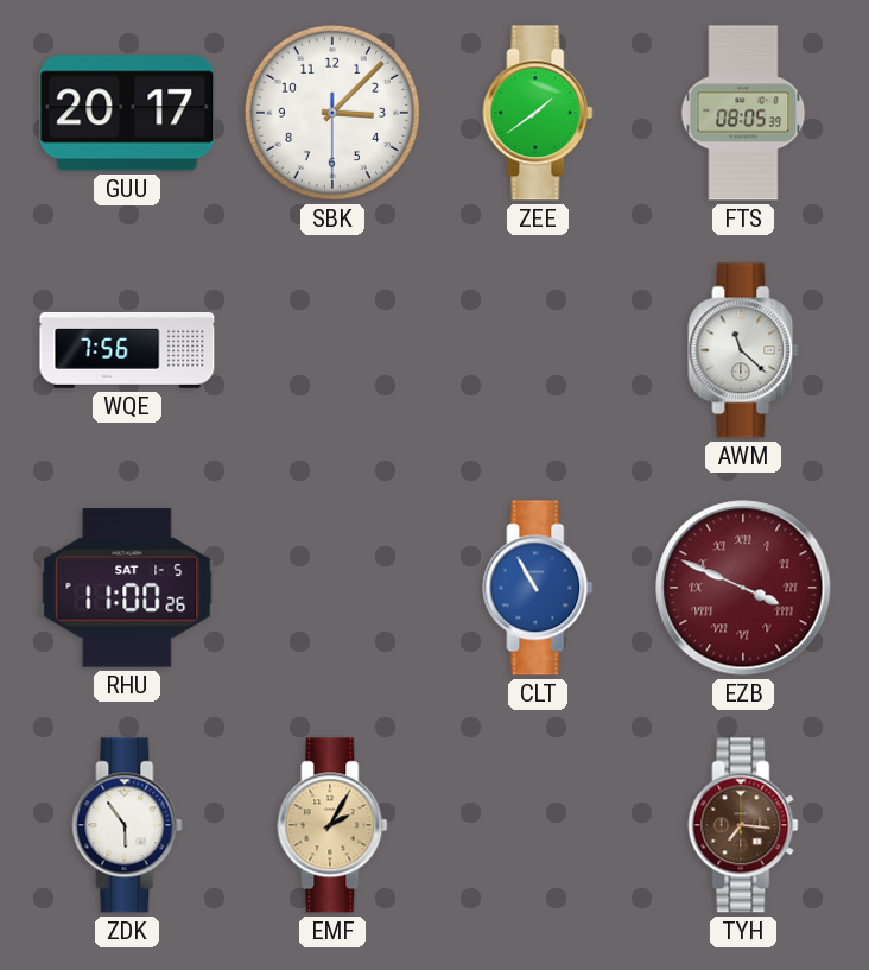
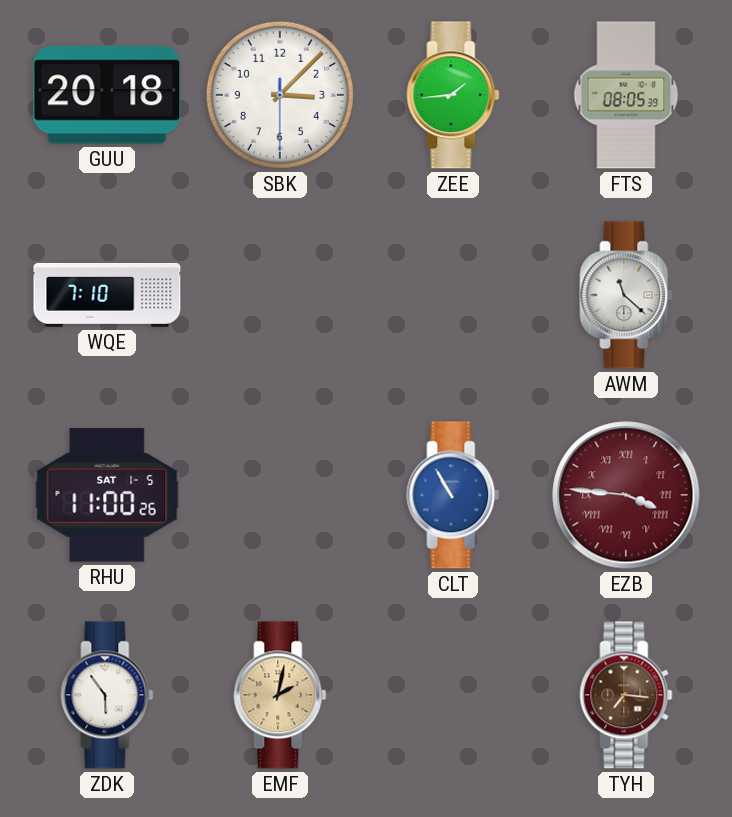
GUU: 20:17 -> 20:18
ZEE: 1:39 -> 1:44
WQE: 7:56 -> 7:10
EZB: 3:49 -> 3:46
EMF: 2:05 -> 2:02
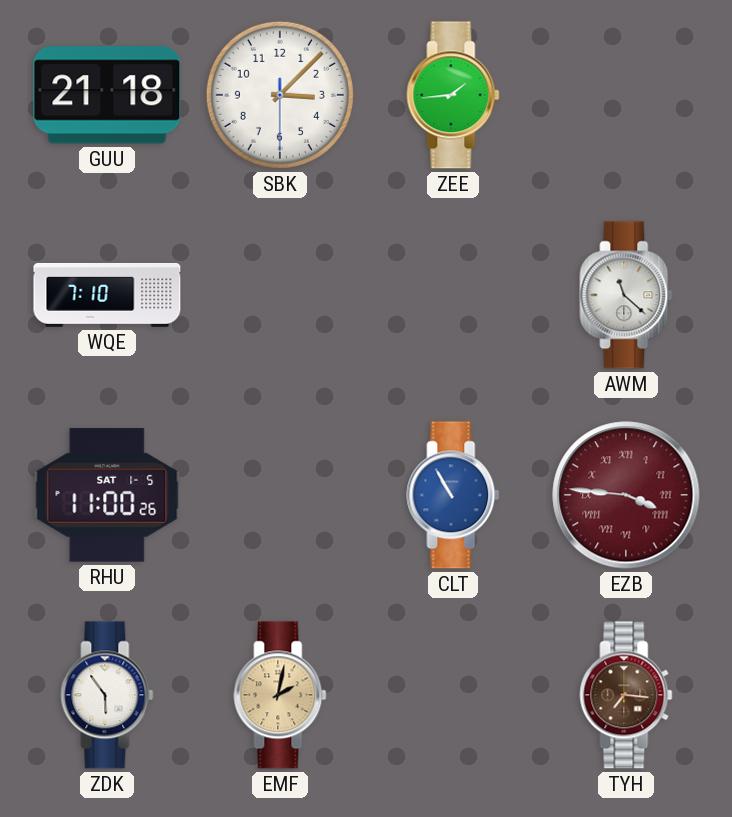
GUU: 20:18 -> 21:18
FTS: 08:05 -> none
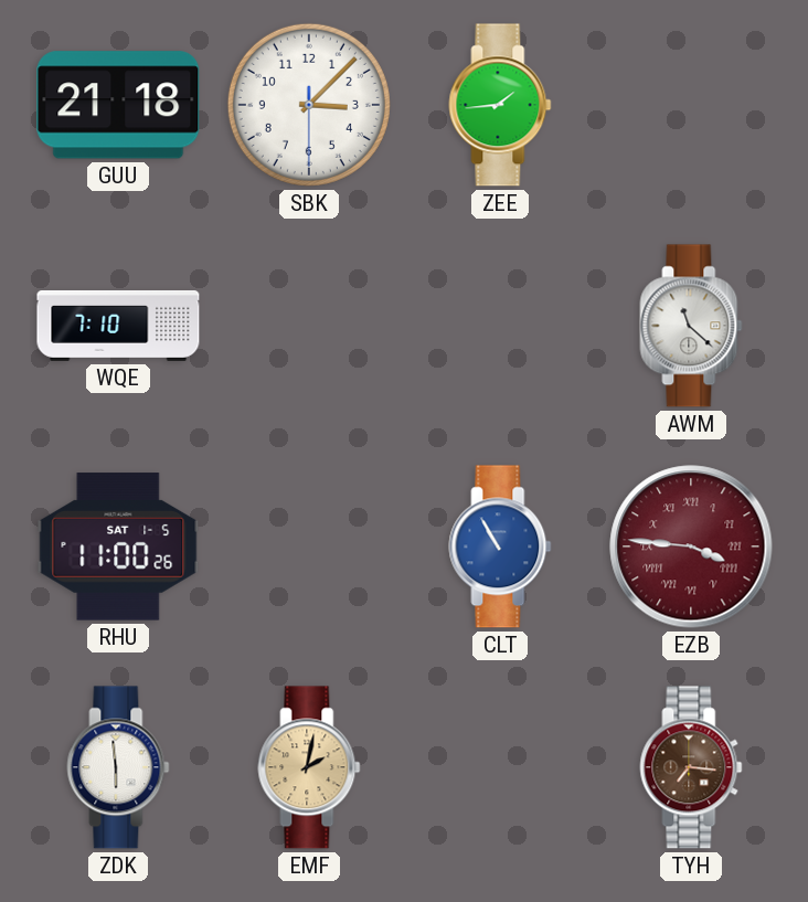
ZDK: 5:54 -> 5:59
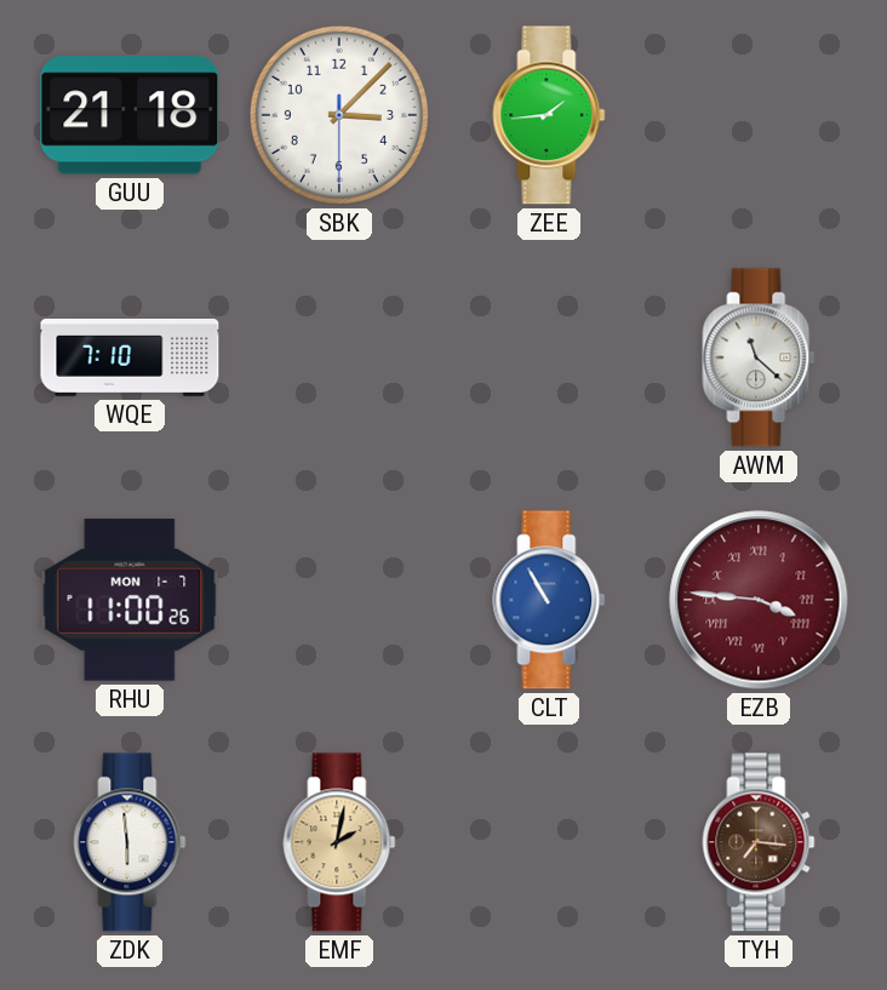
RHU date: SAT 1-5 -> MON 1-7
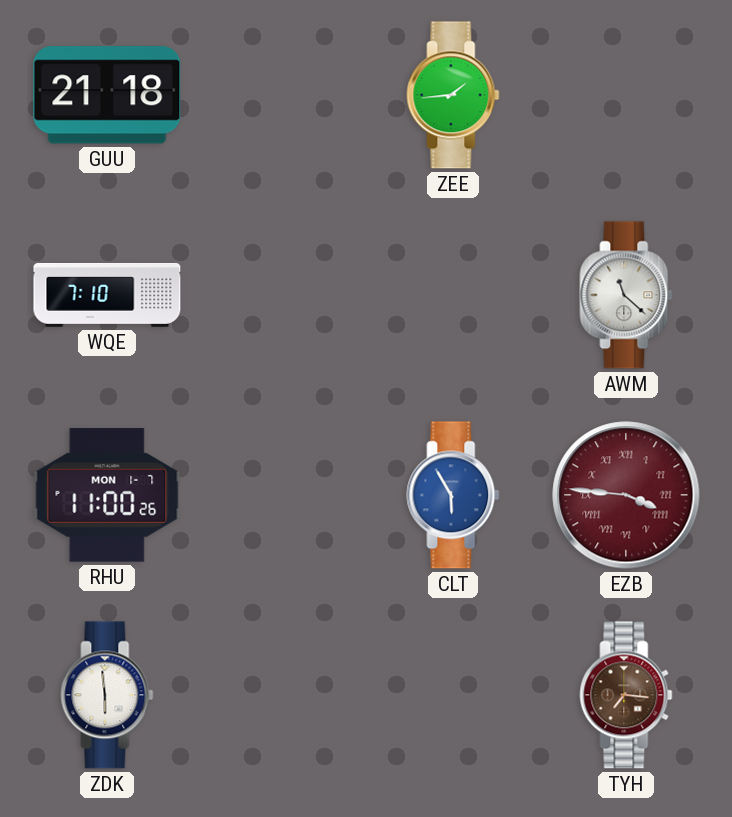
SBK: 3:07 -> none
CLT: 10:55 -> 5:55
EMF: 2:02 -> none
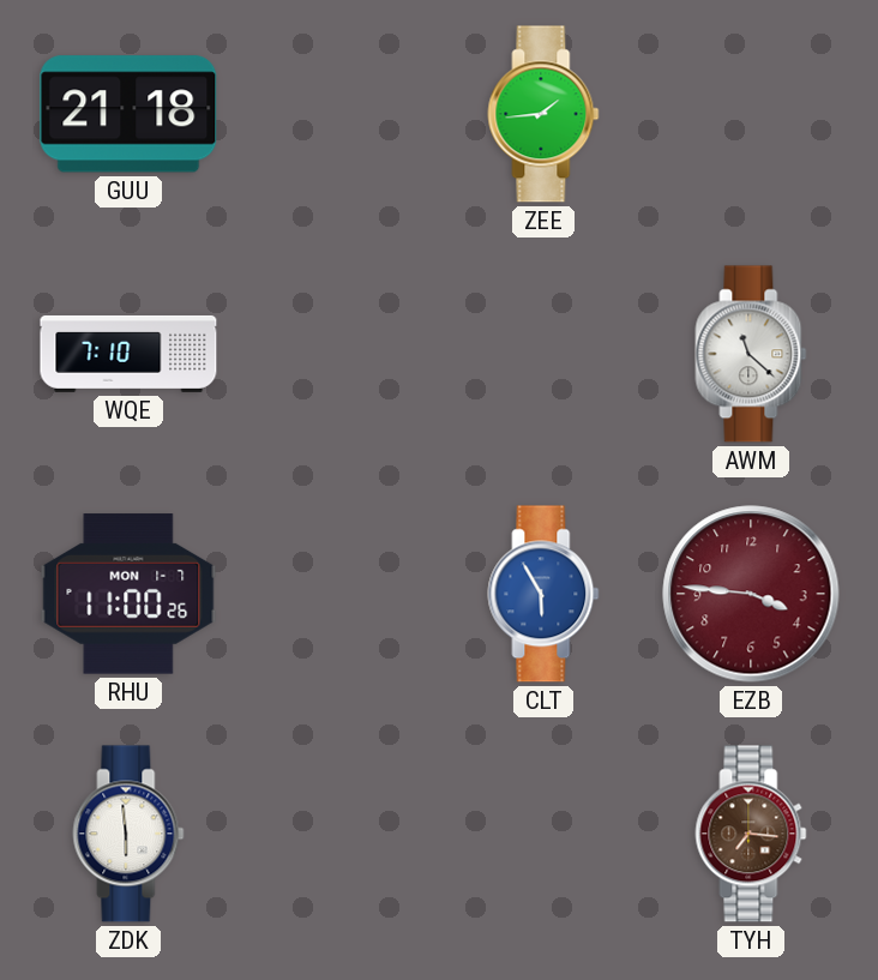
EZB numerals: Roman -> Arabic
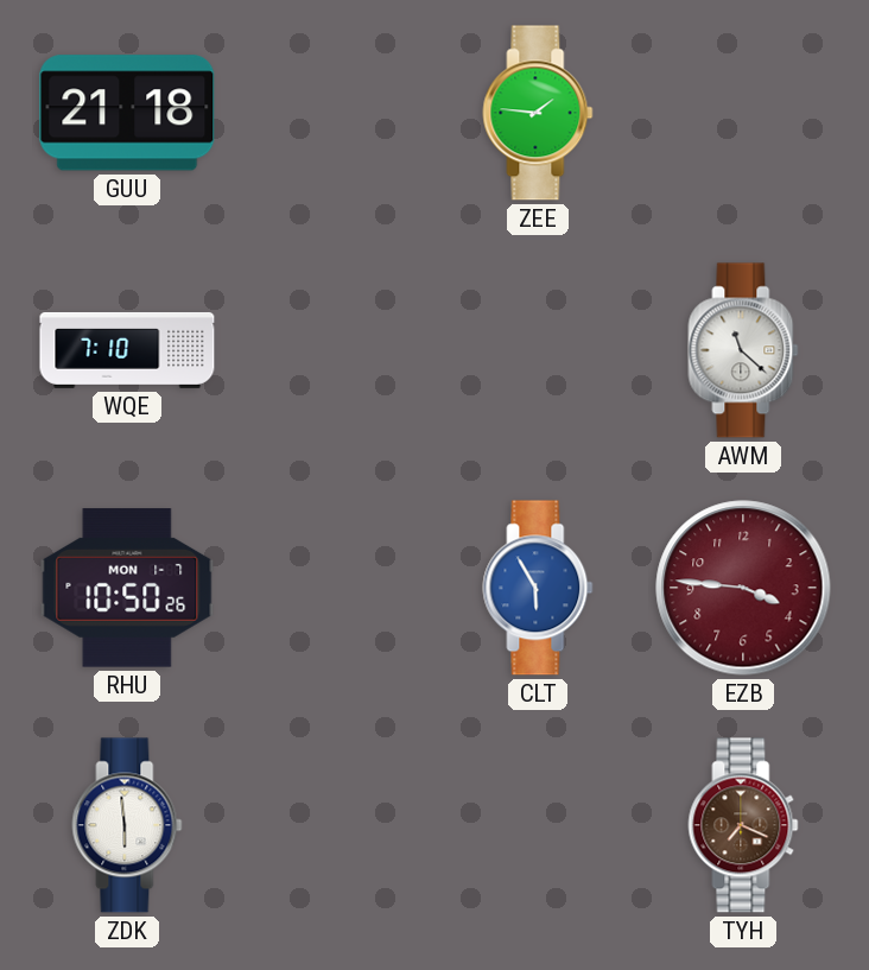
ZEE: 1:44 -> 1:46
RHU: 11:00 -> 10:50
TYH: 7:16 -> 7:19
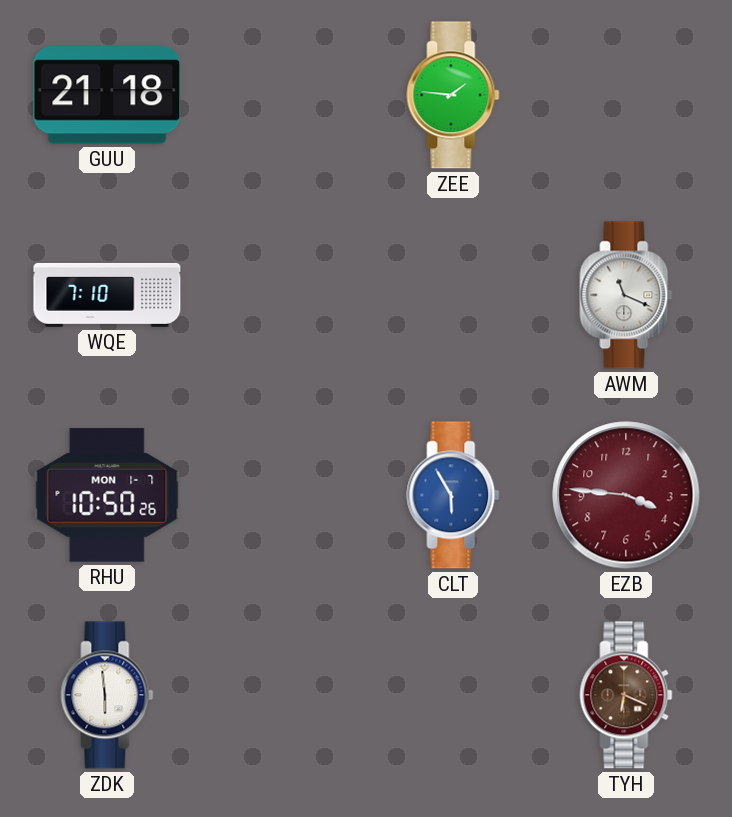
AWM: 11:22 -> 11:19
TYH: 7:19 -> 6:19
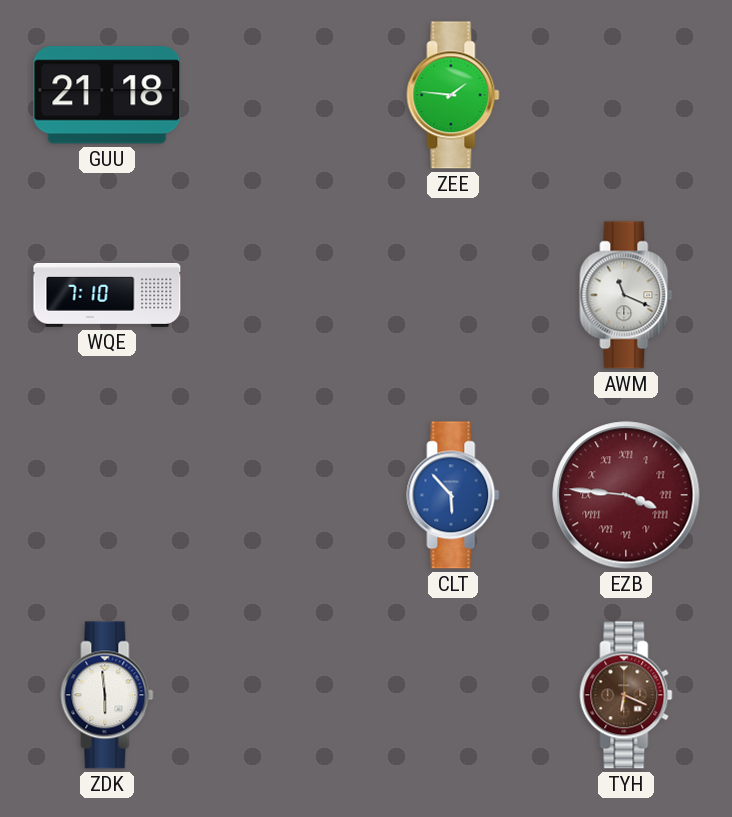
RHU: 10:50 -> none
CLT: 5:55 -> 5:53
EZB numerals: Arabic -> Roman
